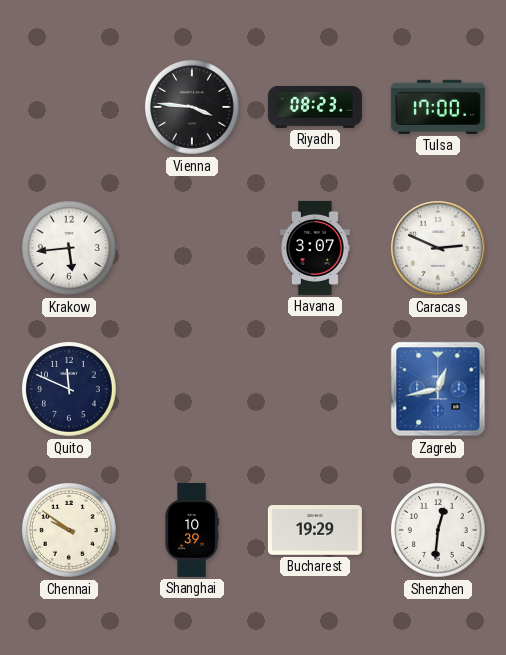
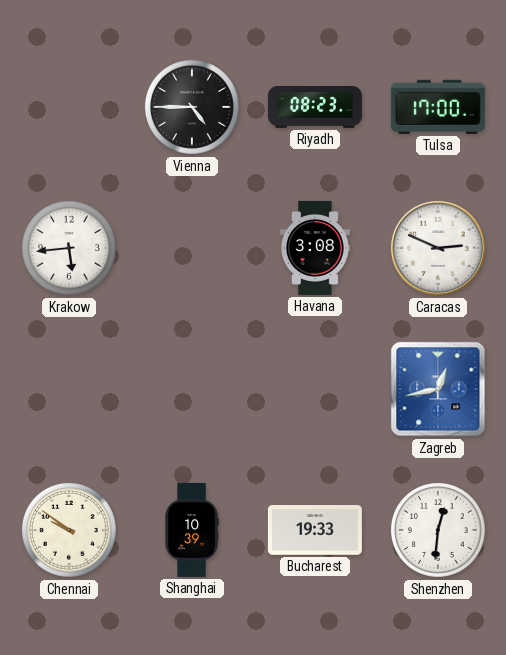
Vienna: 3:46 -> 4:45
Havana: 3:07 -> 3:08
Quito: 11:49 -> none
Bucharest: 19:29 -> 19:33
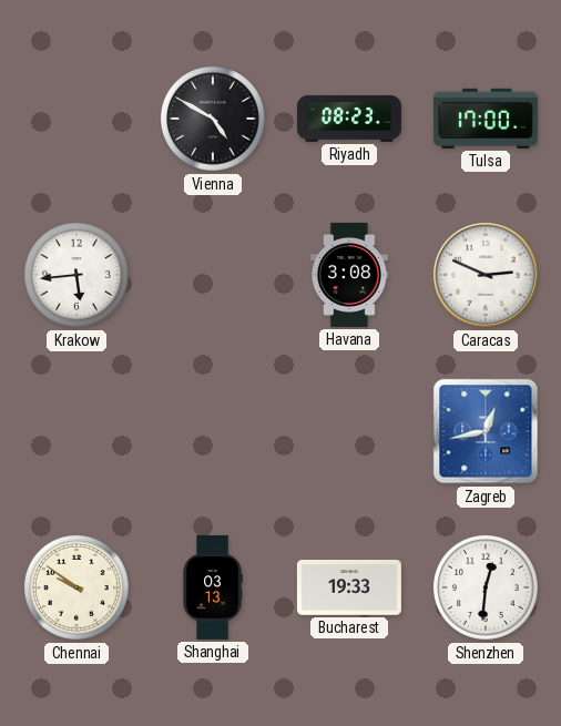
Vienna: 4:45 -> 4:50
Shanghai: 10:39 -> 03:13
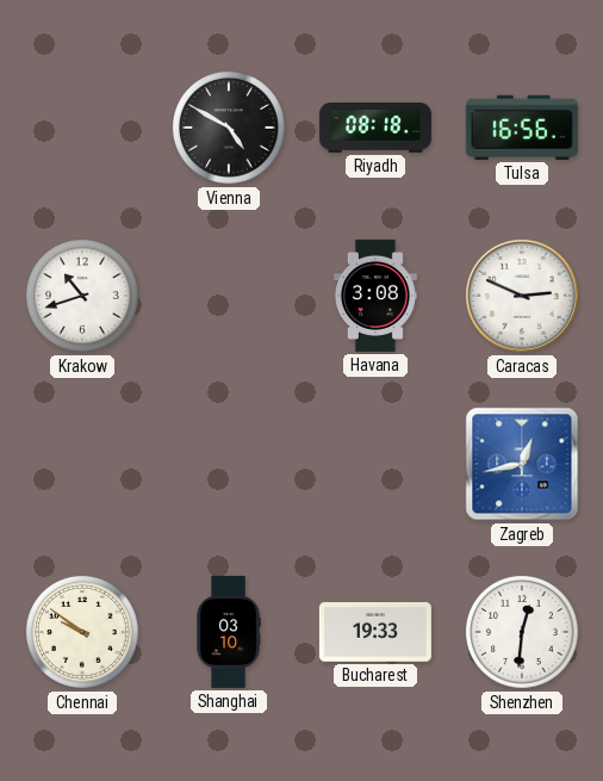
Riyadh: 08:23 -> 08:18
Tulsa: 17:00 -> 16:56
Krakow: 5:44 -> 10:42
Shanghai: 03:13 -> 03:10
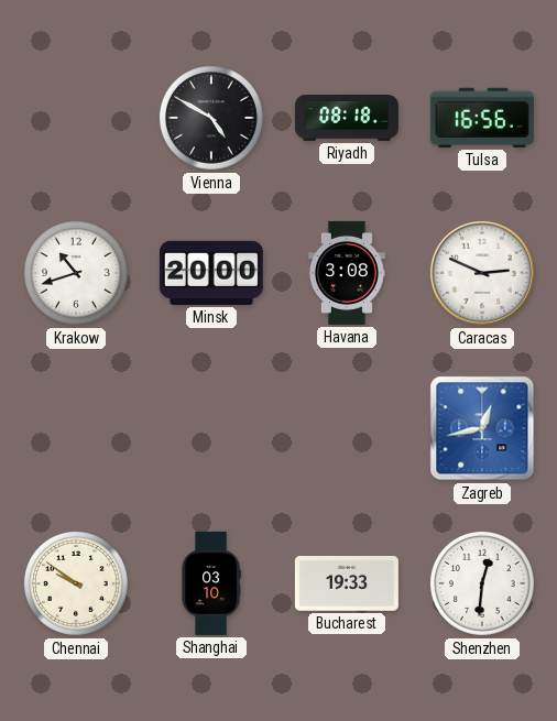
Minsk: none -> 20:00
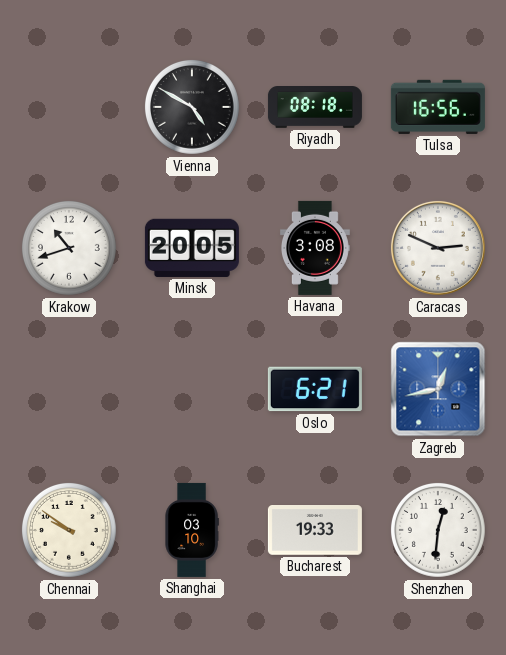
Minsk: 20:00 -> 20:05
Oslo: none -> 6:21
